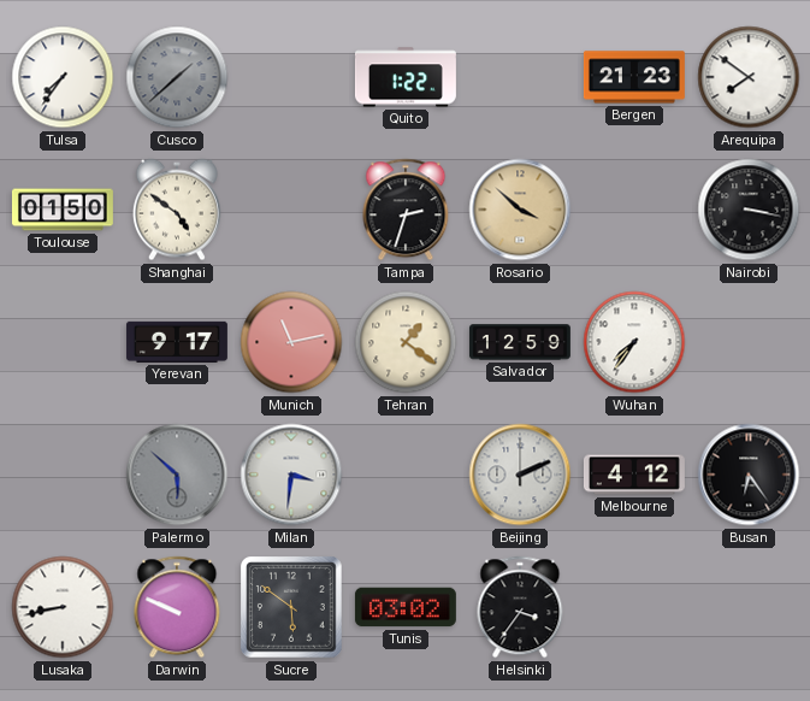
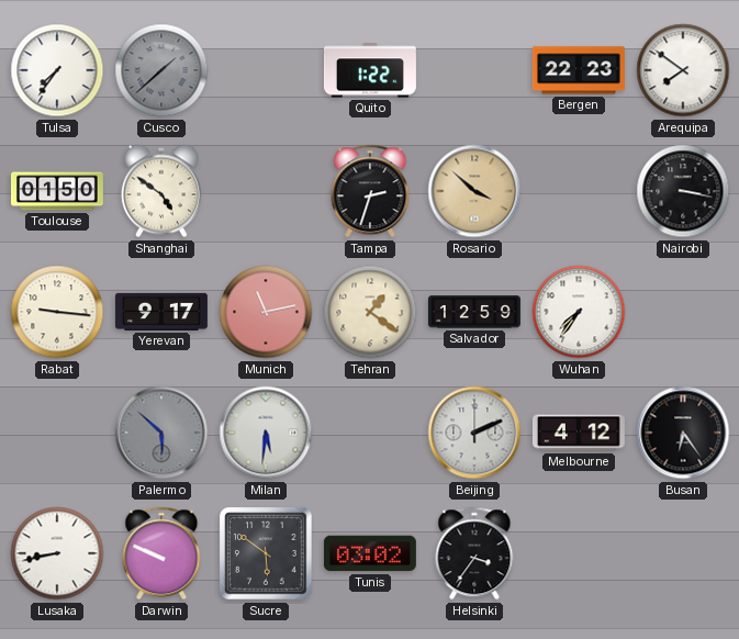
Bergen: 21:23 -> 22:23
Rabat: none -> 9:16
Milan: 3:31 -> 5:31
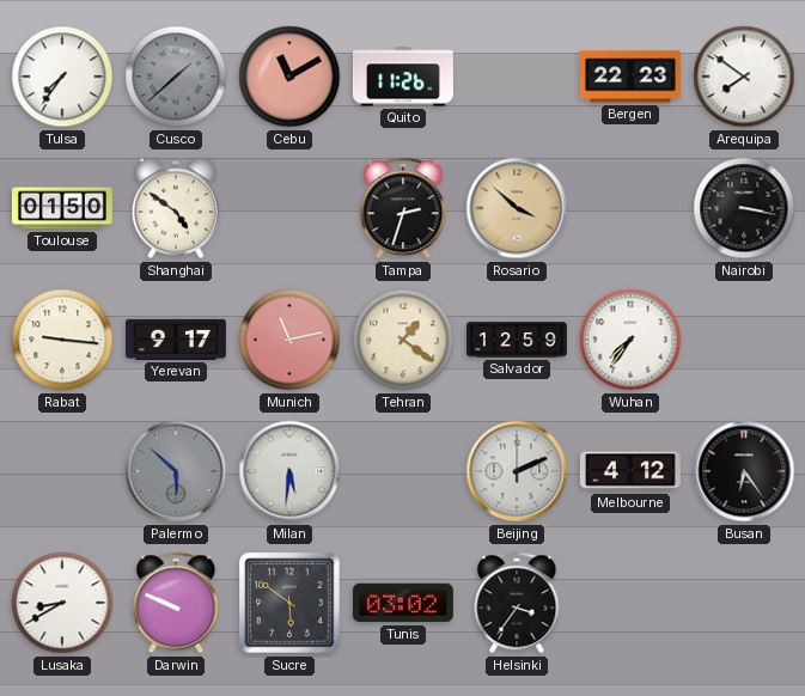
Cebu: none -> 11:10
Quito: 1:22 -> 11:26
Lusaka: 8:43 -> 8:40
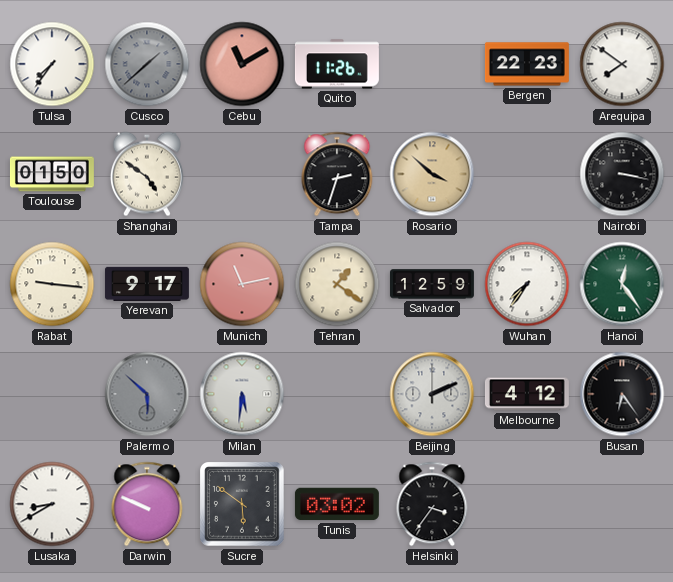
Hanoi: none -> 12:24
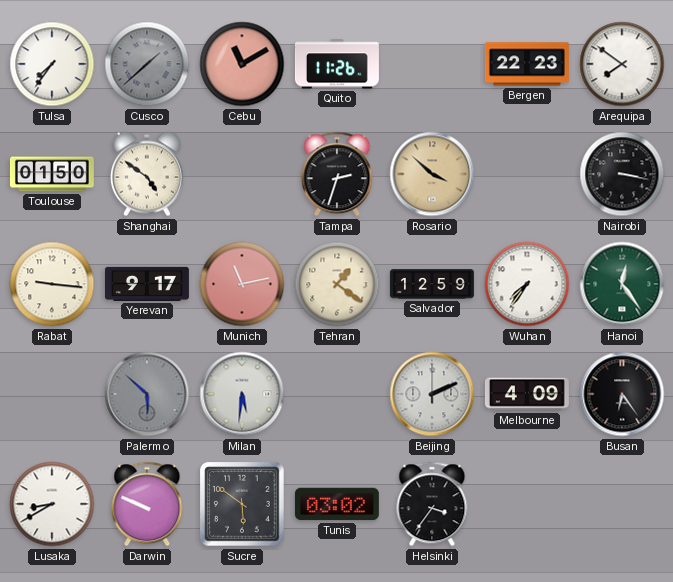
Melbourne: 4:12 -> 4:09
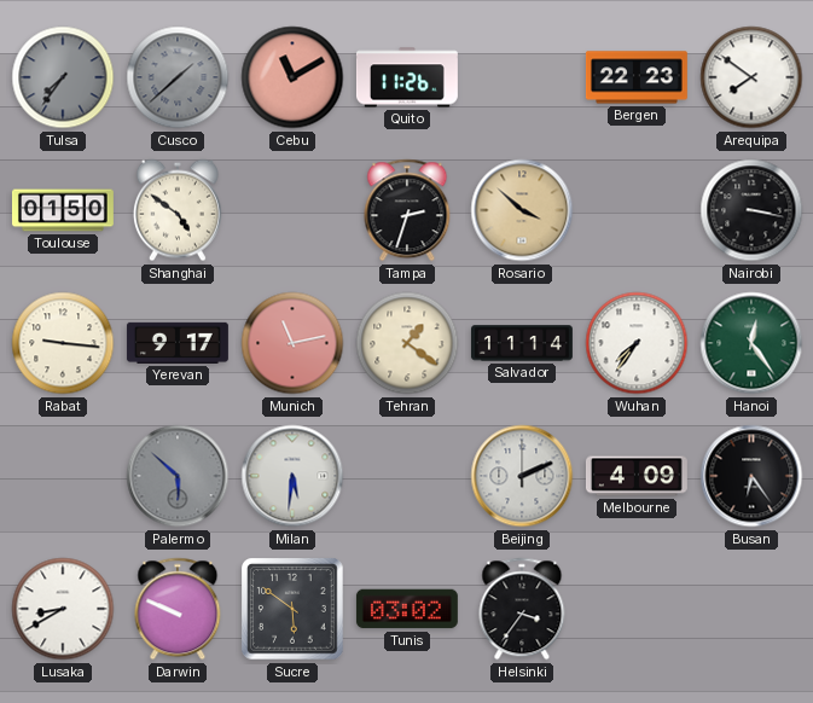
Tulsa dial: white -> grey
Salvador: 12:59 -> 11:14
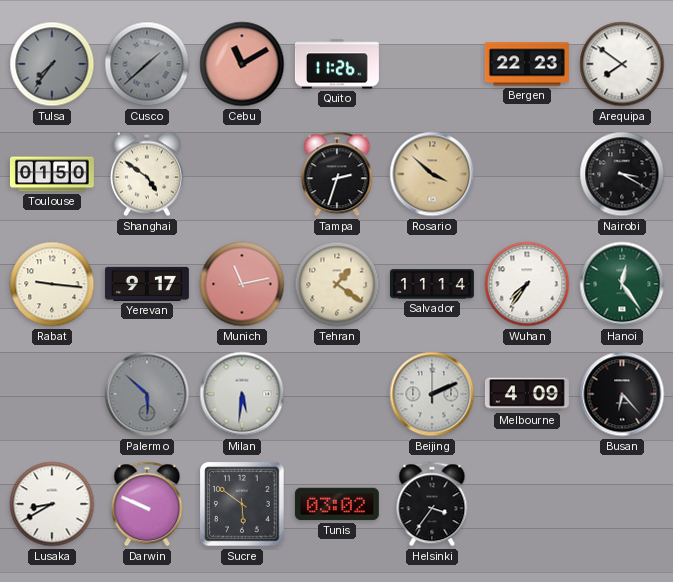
Nairobi: 3:17 -> 3:20
Busan: 6:24 -> 6:23
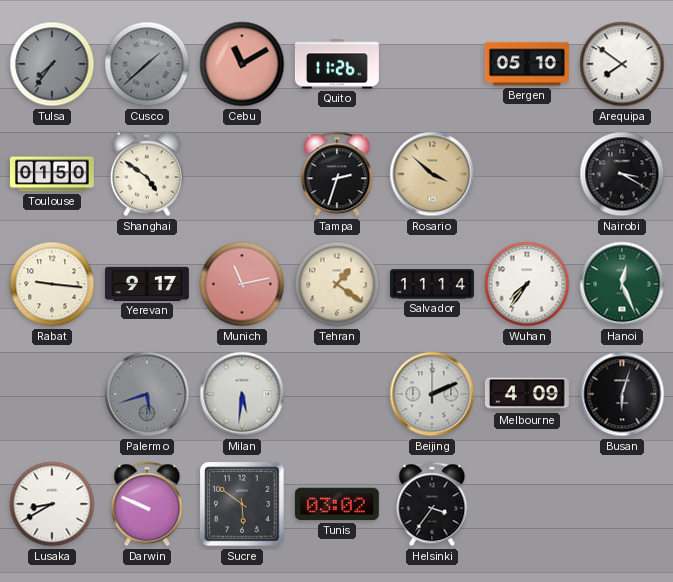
Bergen: 22:23 -> 05:10
Hanoi: 12:24 -> 12:26
Palermo: 5:52 -> 5:42
Busan: 6:23 -> 6:03
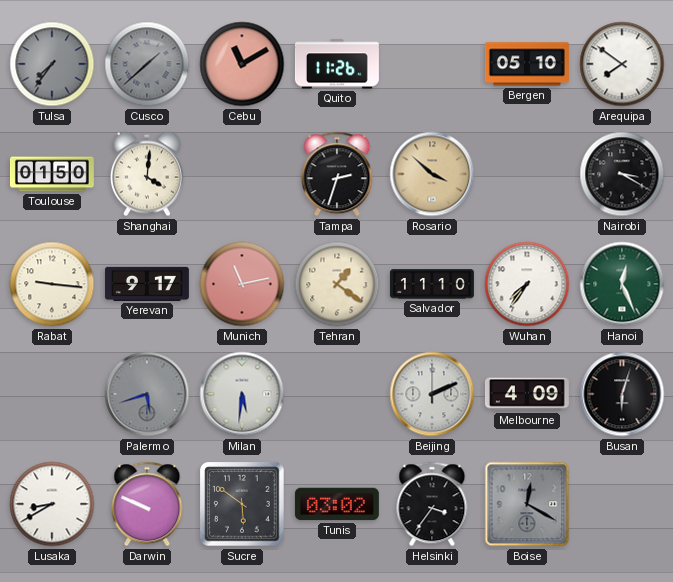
Shanghai: 4:51 -> 4:01
Salvador: 11:14 -> 11:10
Boise: none -> 12:20
